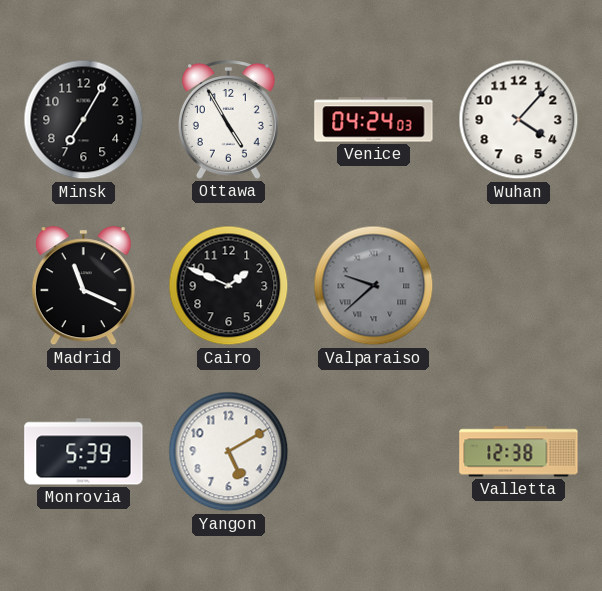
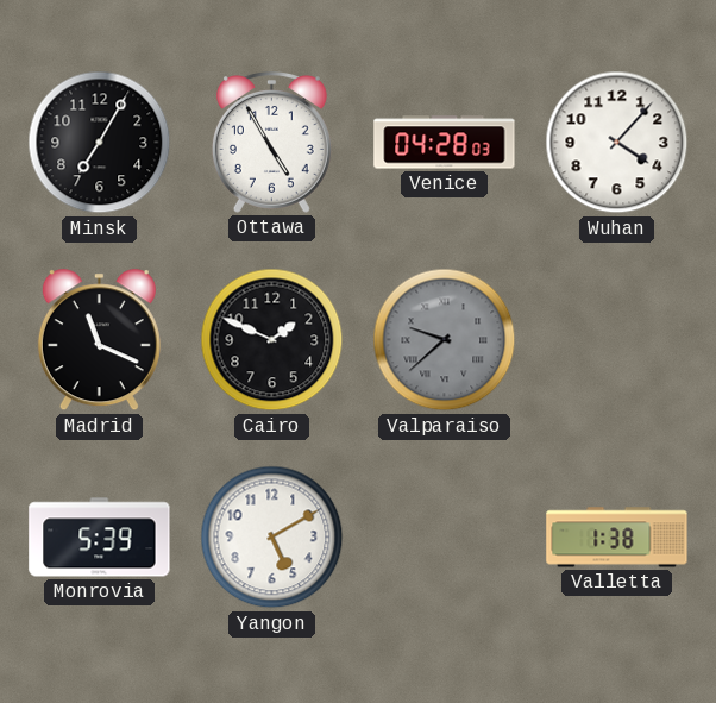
Venice: 04:24 -> 04:28
Valletta: 12:38 -> 1:38
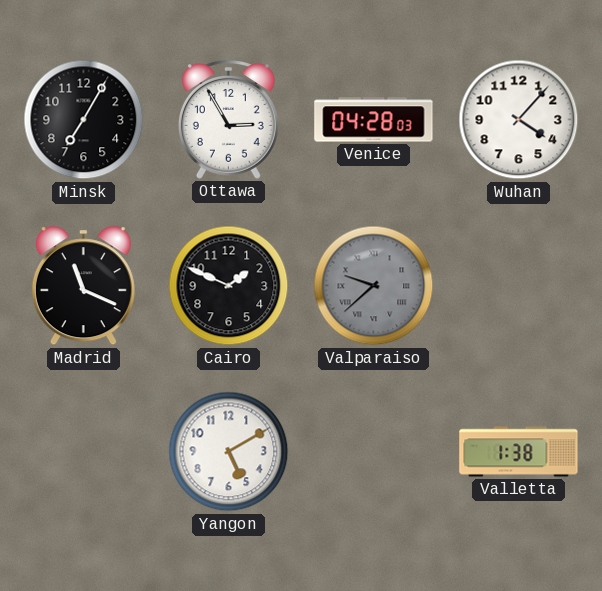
Ottawa: 4:55 -> 2:55
Monrovia: 5:39 -> none
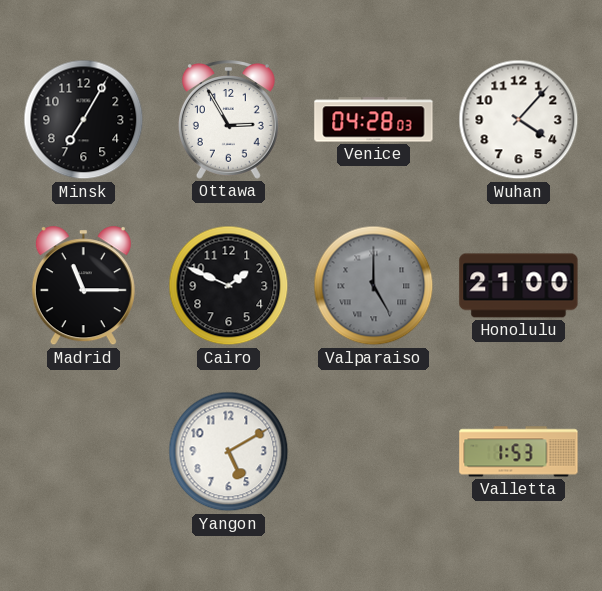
Madrid: 11:19 -> 11:15
Valparaiso: 9:38 -> 5:00
Honolulu: none -> 21:00
Valletta: 1:38 -> 1:53
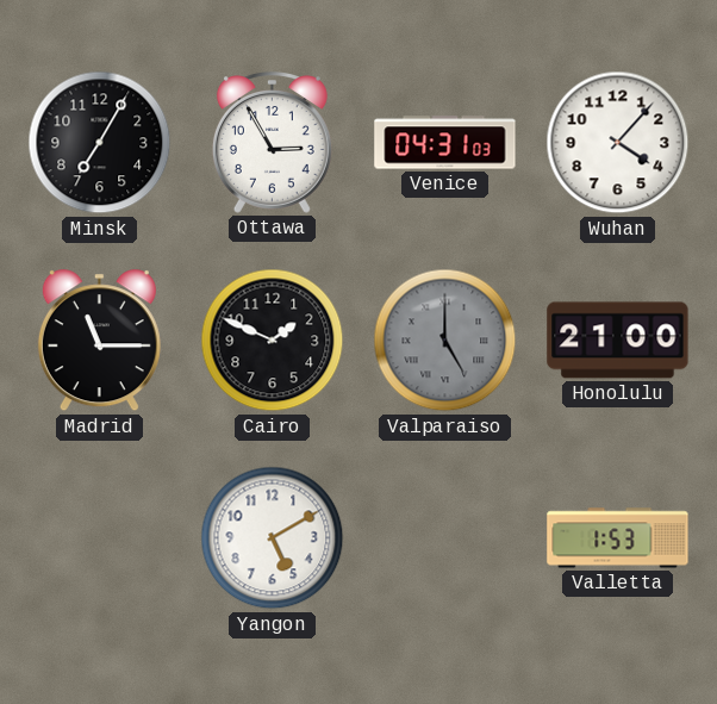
Venice: 04:28 -> 04:31
